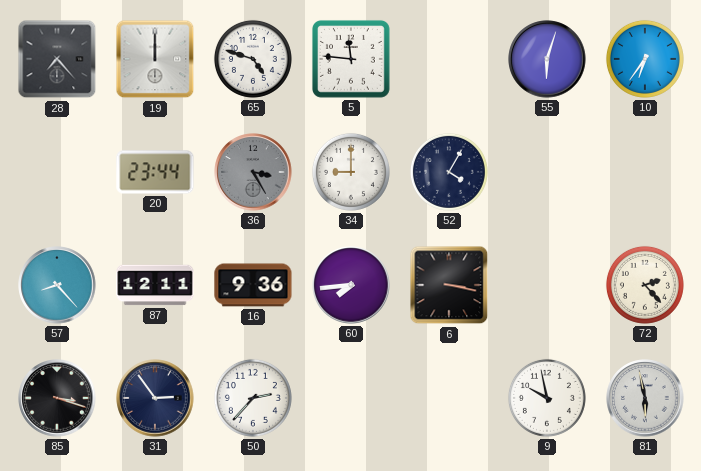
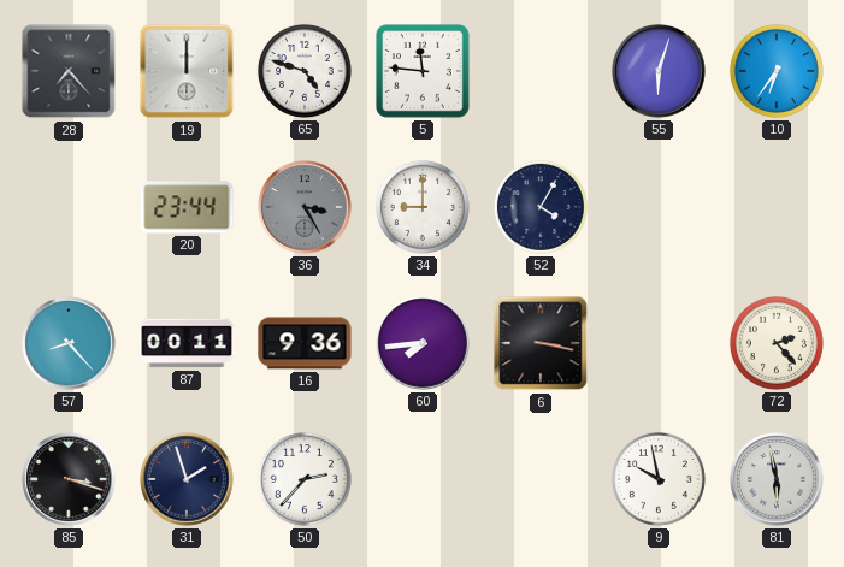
87: 12:11 -> 00:11
31: 2:54 -> 1:57
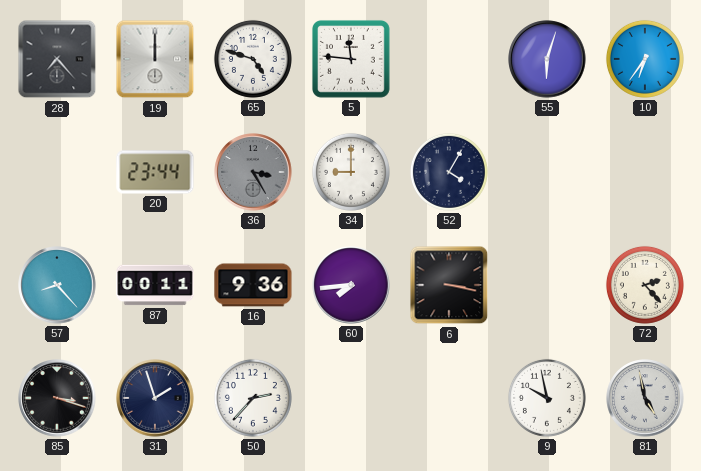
81: 5:58 -> 4:58
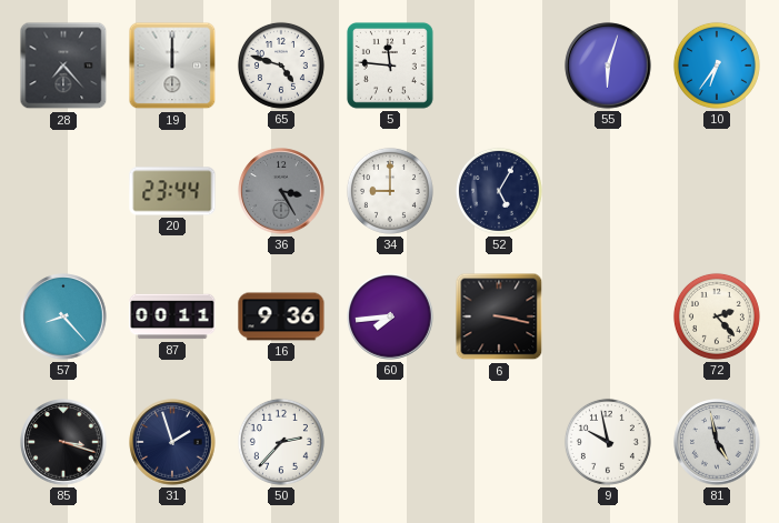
52: 4:05 -> 5:05
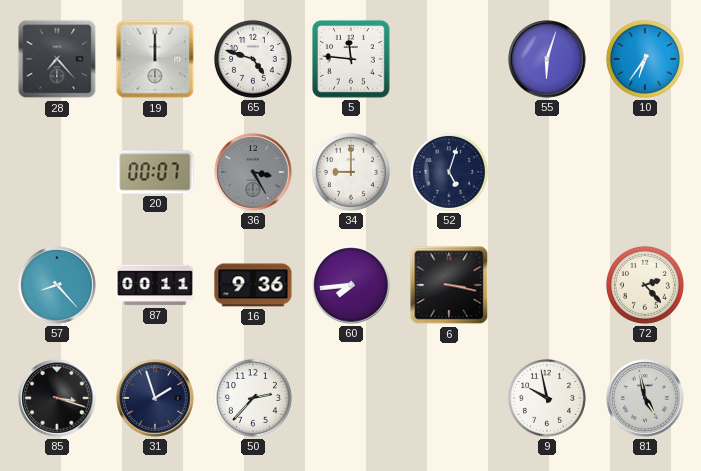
20: 23:44 -> 00:07
52: 5:05 -> 5:03
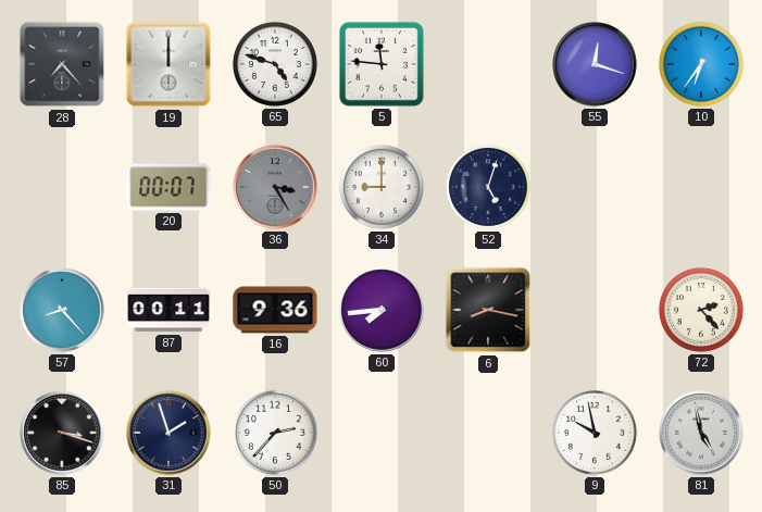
55: 6:03 -> 12:18
6: 3:17 -> 8:17
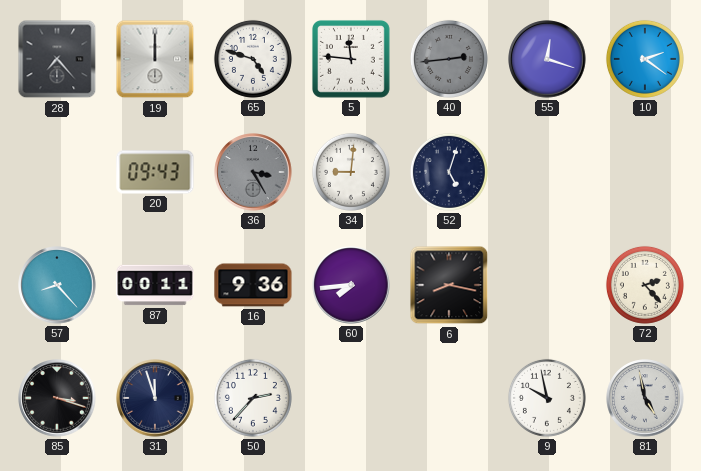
40: none -> 2:44
10: 6:36 -> 2:21
20: 00:07 -> 09:43
34: 9:00 -> 9:01
31: 1:57 -> 11:57
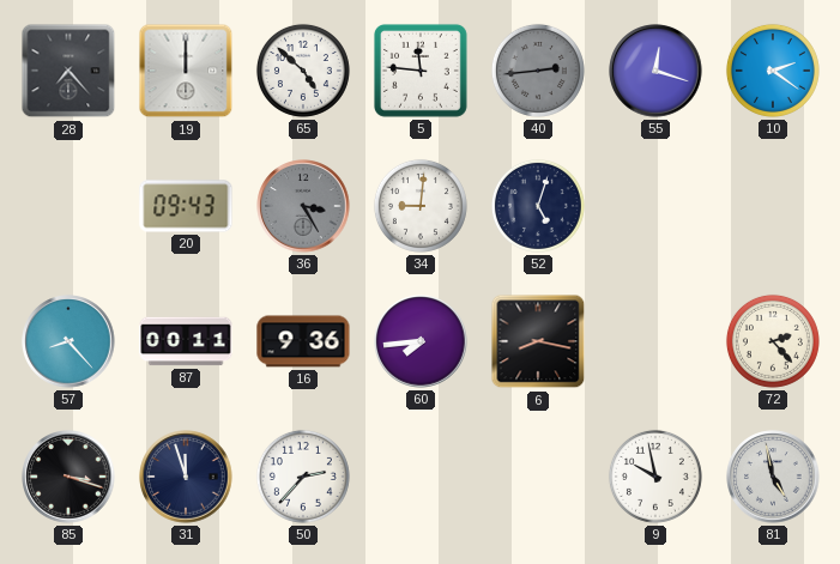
65: 4:48 -> 4:52
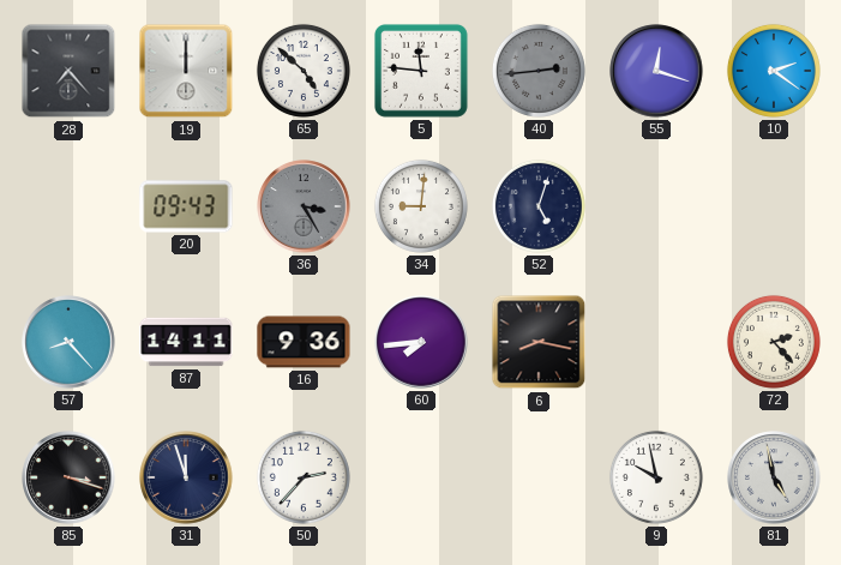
87: 00:11 -> 14:11
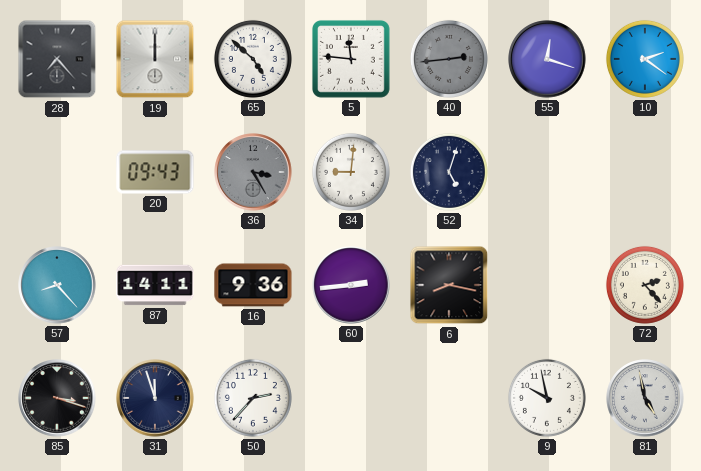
60: 7:44 -> 2:44
